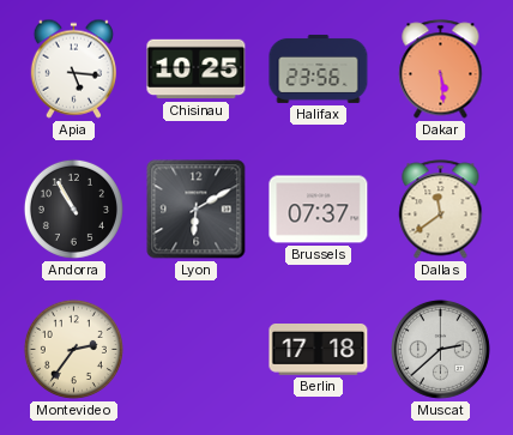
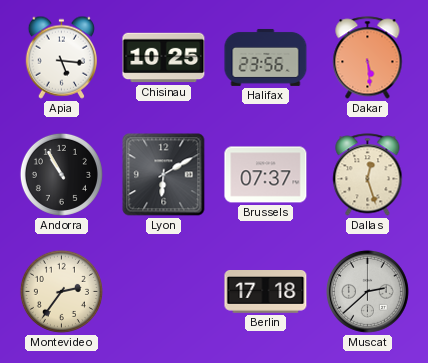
Dallas: 11:39 -> 12:27
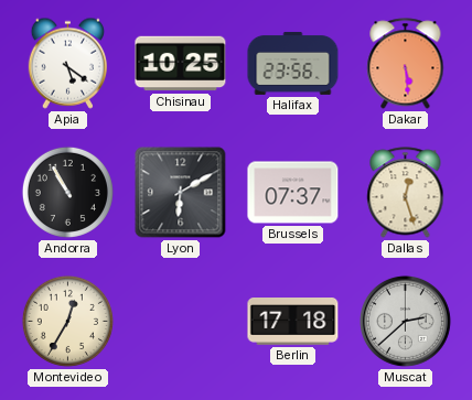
Apia: 5:16 -> 5:21
Montevideo: 2:36 -> 12:35
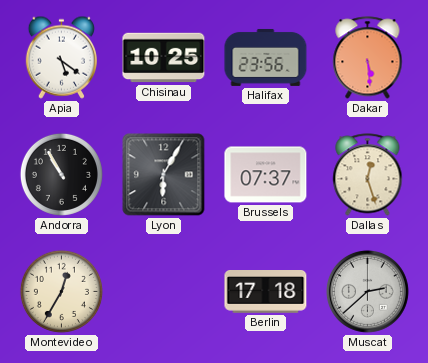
Lyon: 6:10 -> 6:05
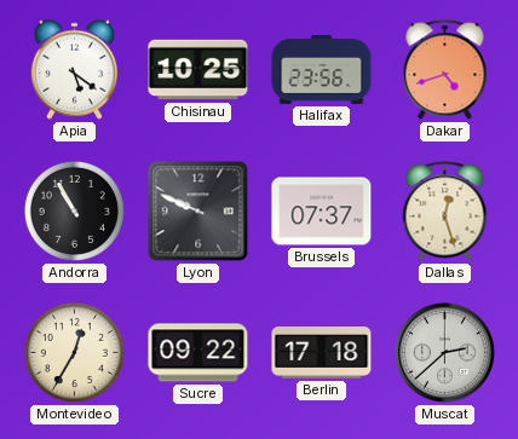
Dakar: 5:29 -> 4:42
Lyon: 6:05 -> 9:49
Sucre: none -> 09:22
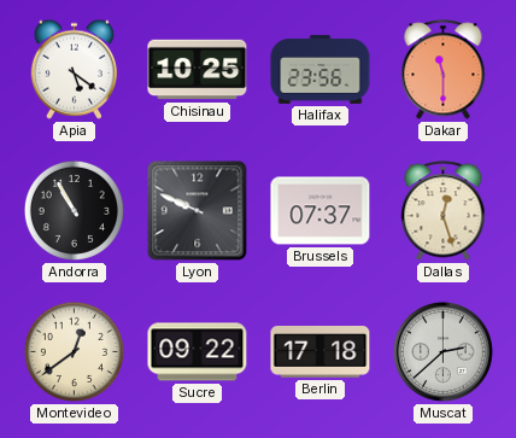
Dakar: 4:42 -> 11:30
Montevideo: 12:35 -> 12:39
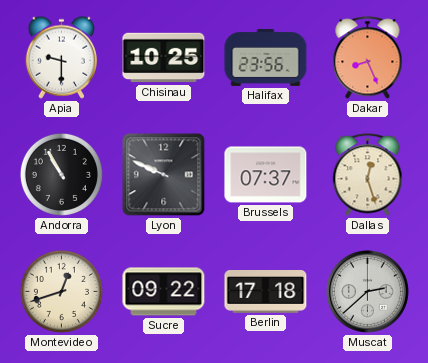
Apia: 5:21 -> 9:30
Dakar: 11:30 -> 8:26
Montevideo: 12:39 -> 12:42
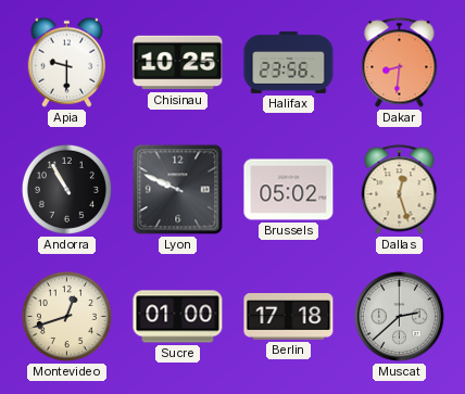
Dakar: 8:26 -> 8:31
Brussels: 07:37 -> 05:02
Sucre: 09:22 -> 01:00
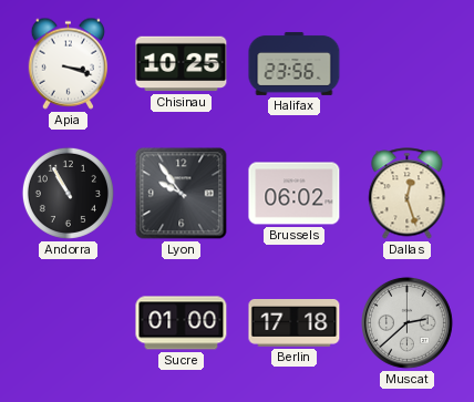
Apia: 9:30 -> 3:18
Dakar: 8:31 -> none
Lyon: 9:49 -> 9:54
Brussels: 05:02 -> 06:02
Montevideo: 12:42 -> none
